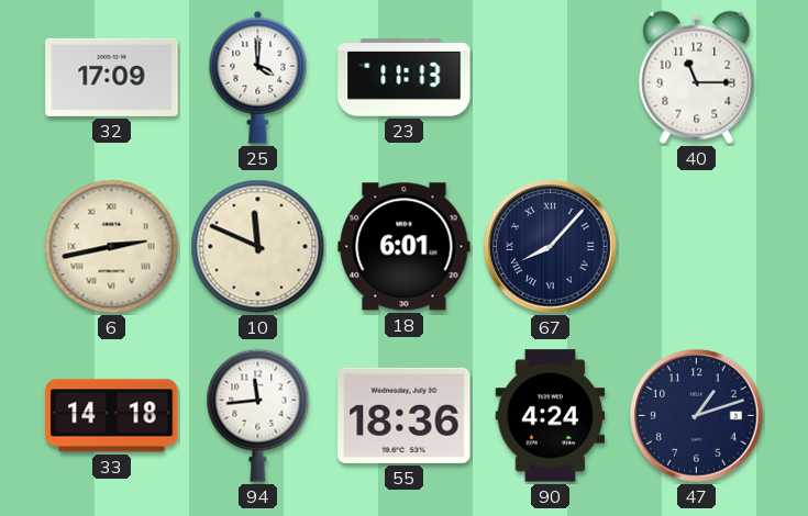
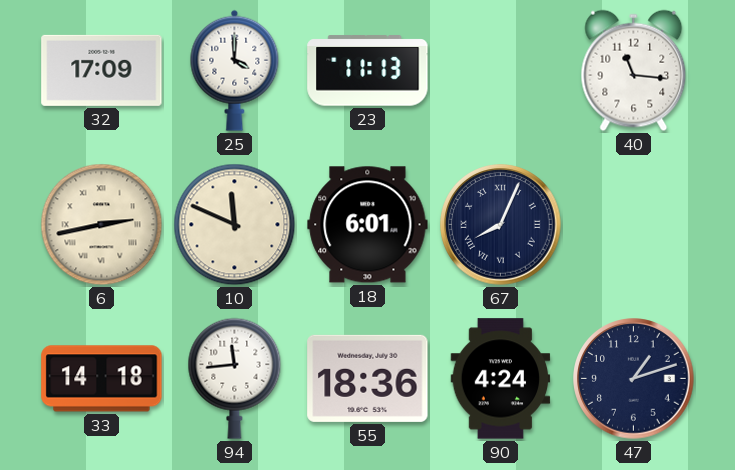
40: 11:15 -> 11:16
67: 8:07 -> 8:04
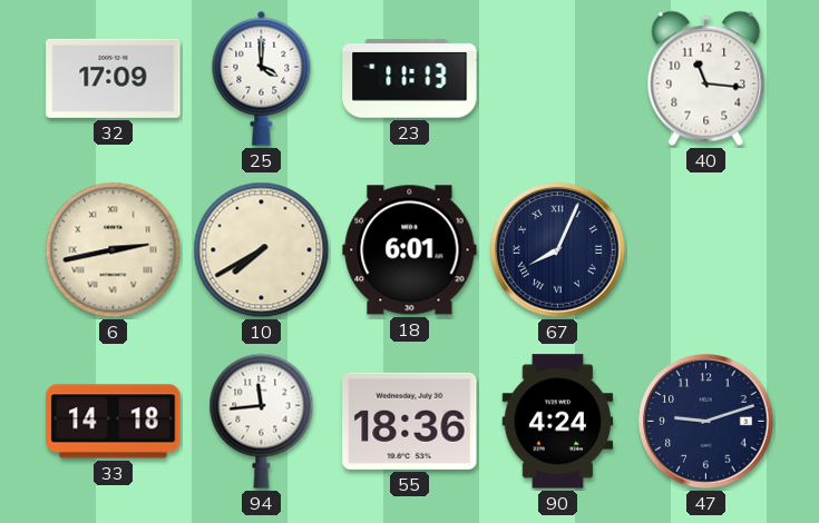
10: 11:49 -> 7:40
47: 1:12 -> 9:12
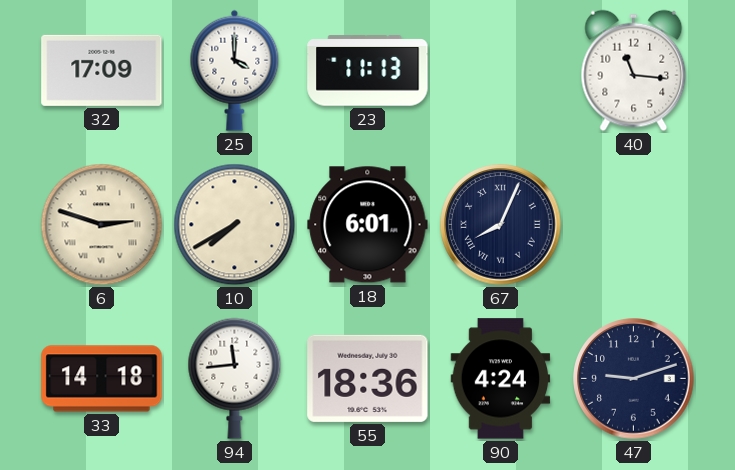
6: 2:43 -> 2:48
